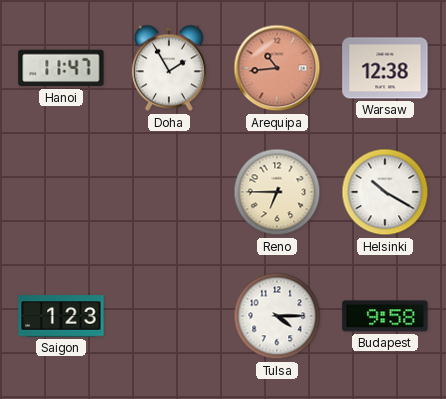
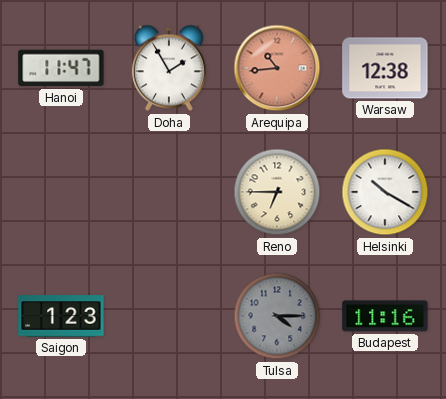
Tulsa dial: white -> grey
Budapest: 9:58 -> 11:16
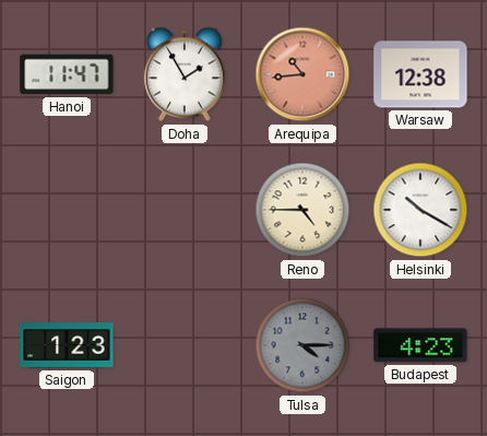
Reno: 6:45 -> 4:45
Budapest: 11:16 -> 4:23
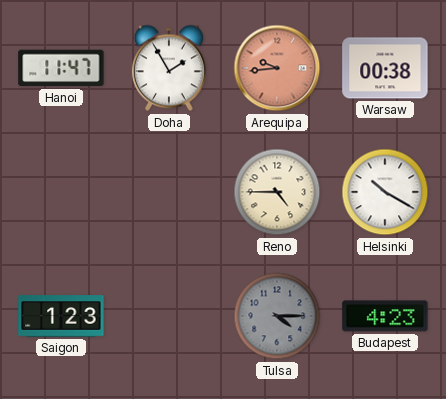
Arequipa: 10:44 -> 9:44
Warsaw: 12:38 -> 00:38
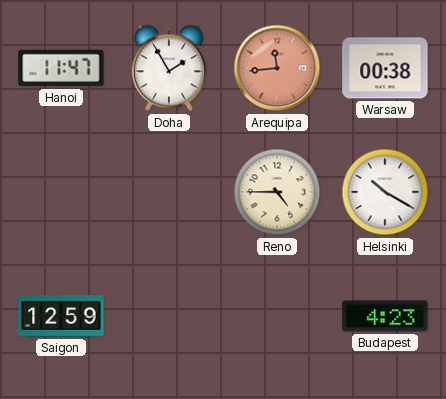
Arequipa: 9:44 -> 11:44
Saigon: 1:23 -> 12:59
Tulsa: 4:15 -> none
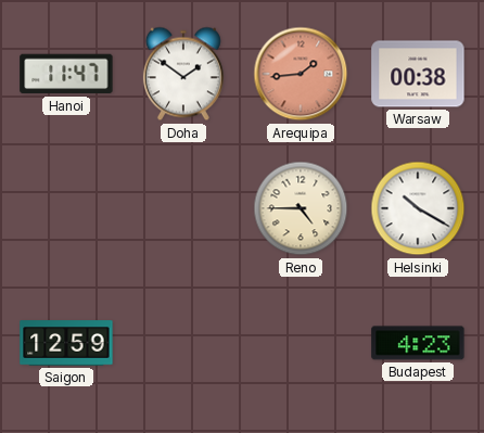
Doha: 1:55 -> 1:51
Arequipa: 11:44 -> 1:44
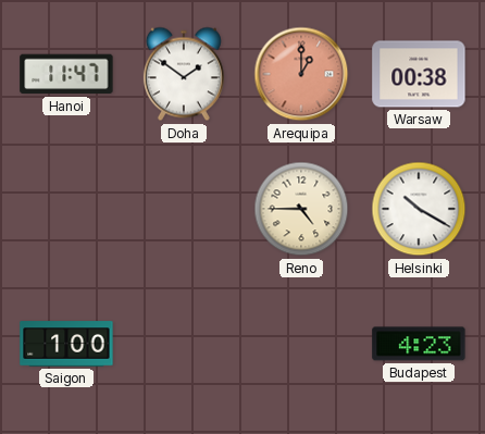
Arequipa: 1:44 -> 1:00
Saigon: 12:59 -> 1:00
